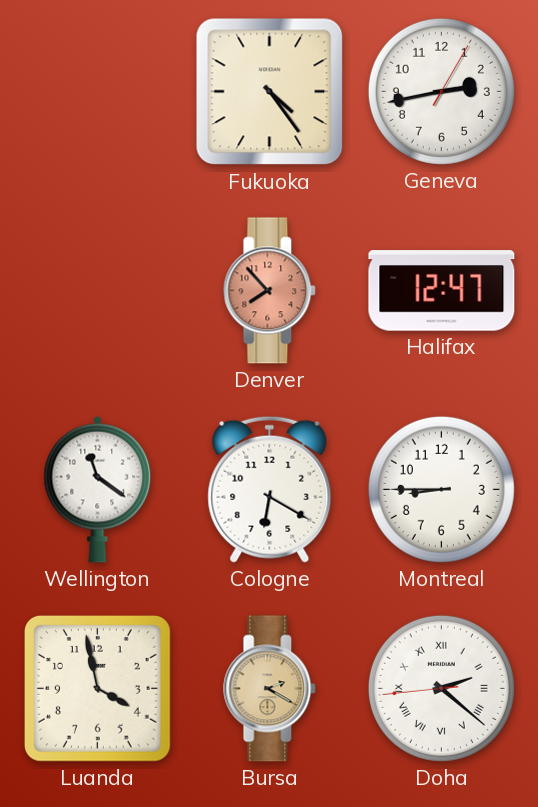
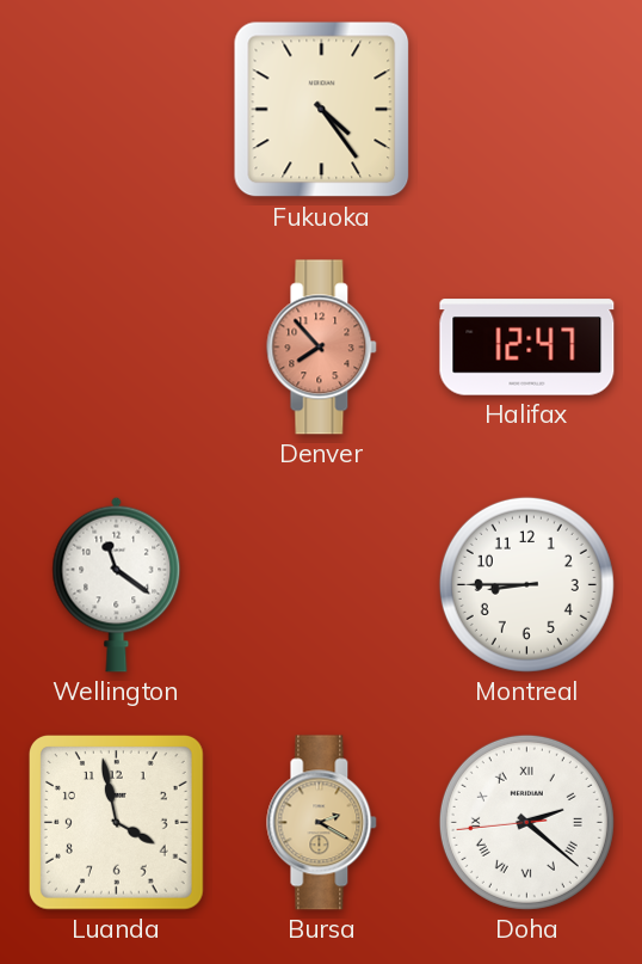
Geneva: 2:43 -> none
Cologne: 6:20 -> none
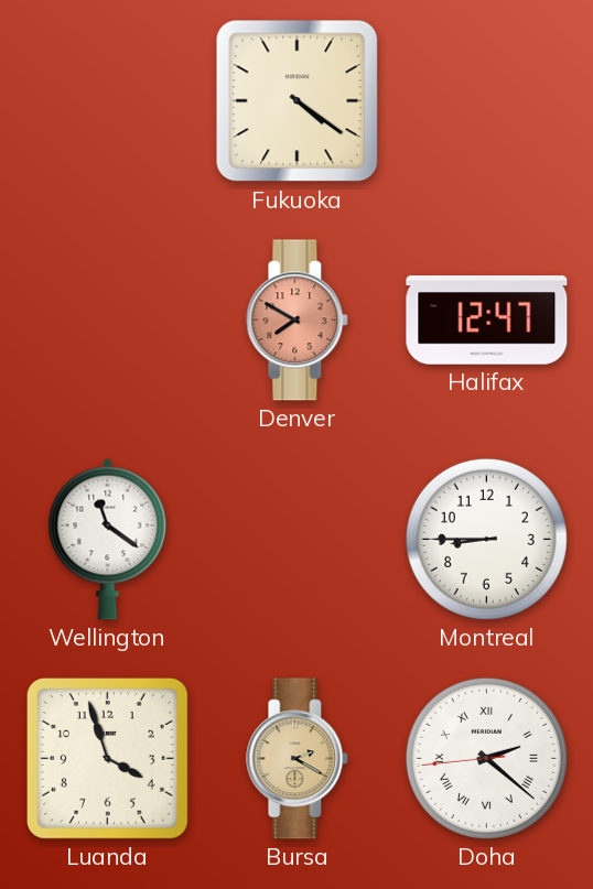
Fukuoka: 4:24 -> 4:21
Denver: 7:53 -> 7:50
Luanda: 3:58 -> 3:57
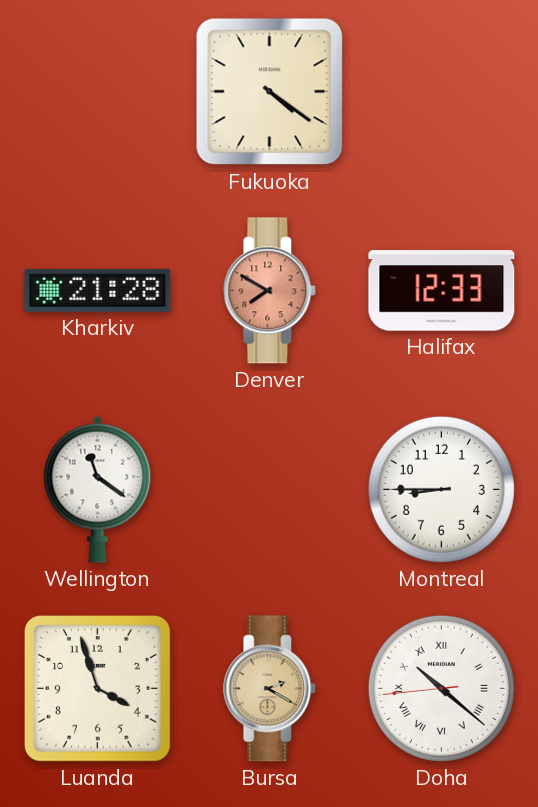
Kharkiv: none -> 21:28
Halifax: 12:47 -> 12:33
Doha: 2:21 -> 10:21
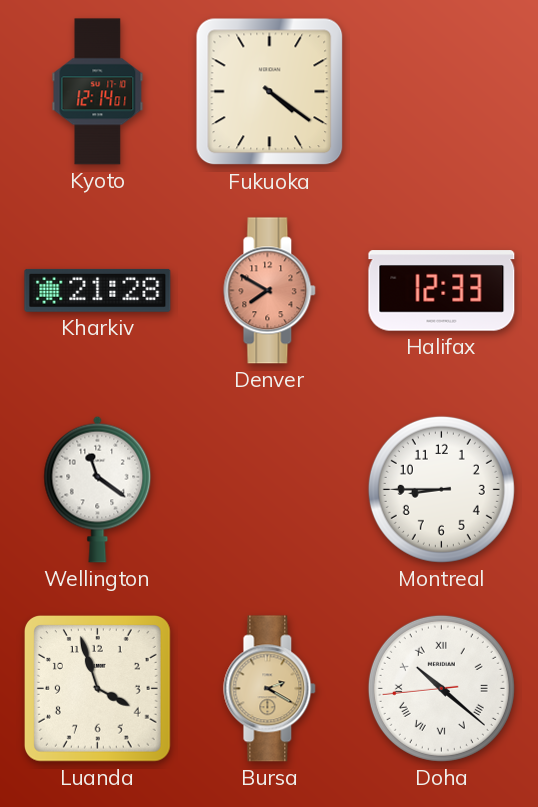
Kyoto: none -> 12:14
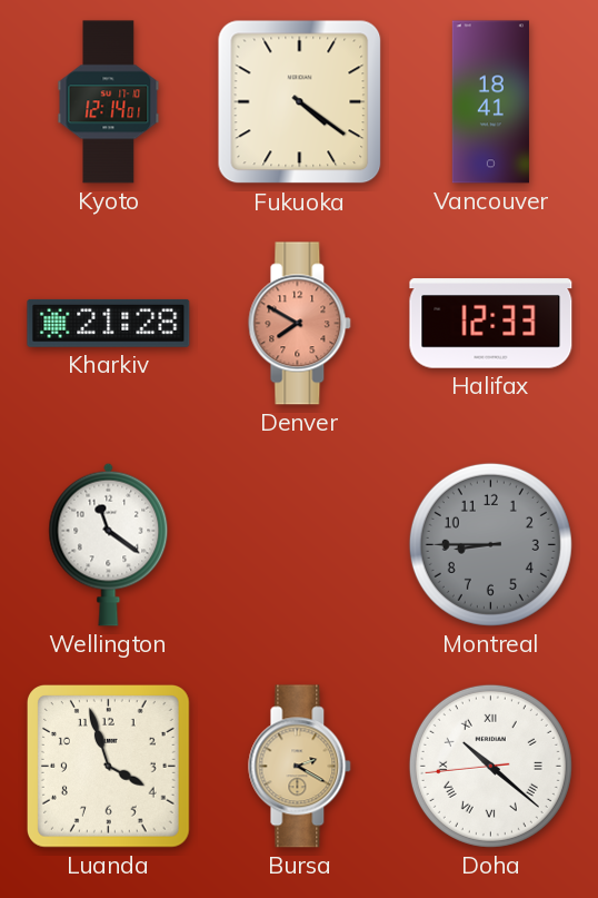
Vancouver: none -> 18:41
Montreal dial: white -> grey
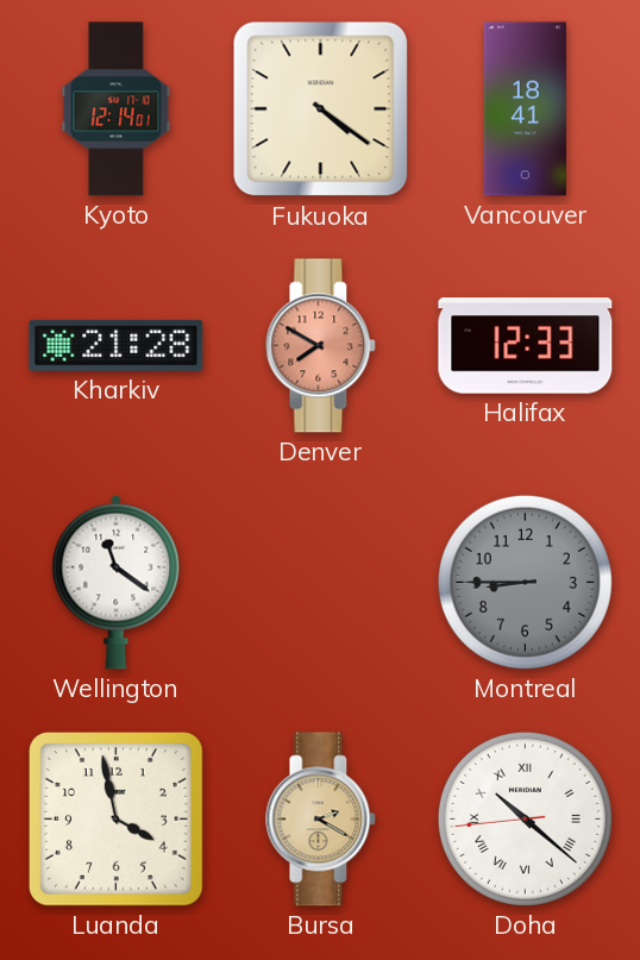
Luanda: 3:57 -> 3:58
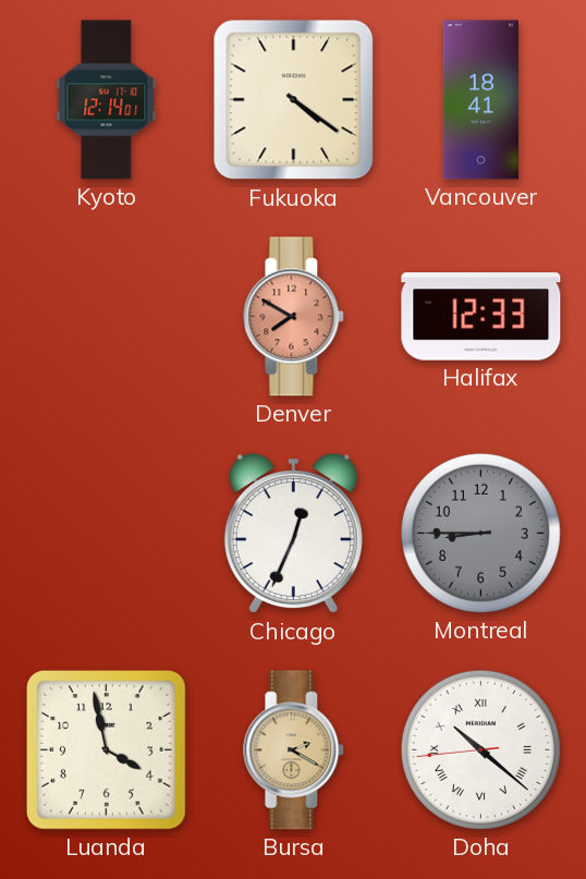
Kharkiv: 21:28 -> none
Wellington: 11:21 -> none
Chicago: none -> 12:34
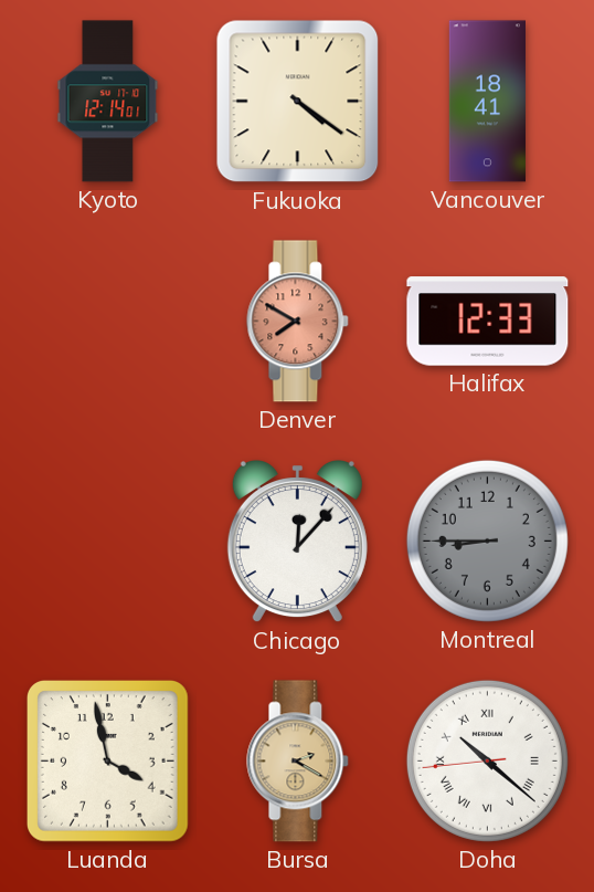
Chicago: 12:34 -> 12:07
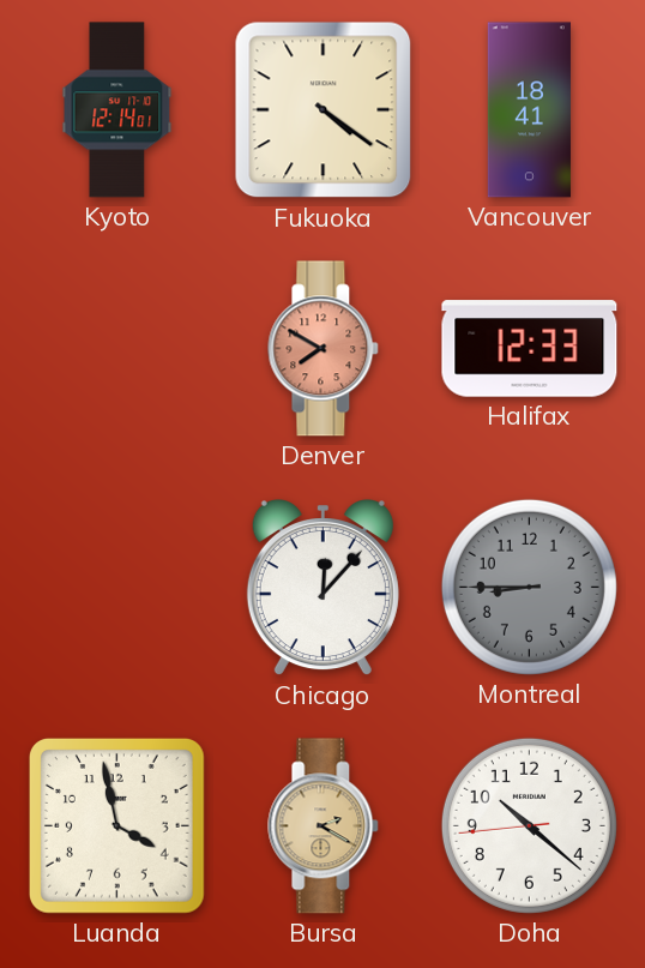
Doha numerals: Roman -> Arabic
